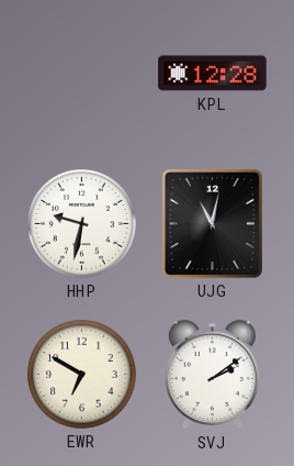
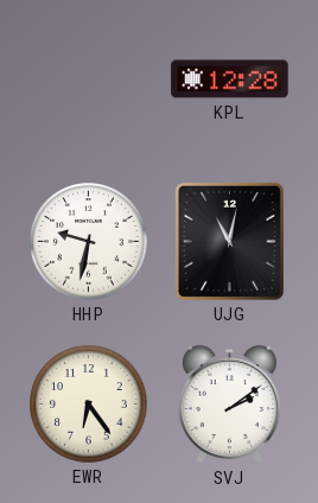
EWR: 6:50 -> 6:24
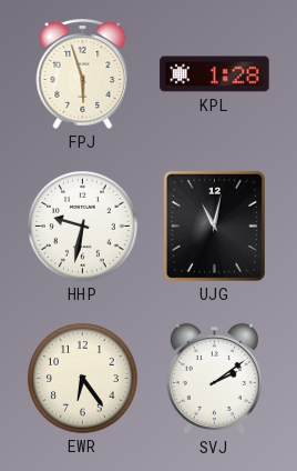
FPJ: none -> 5:57
KPL: 12:28 -> 1:28
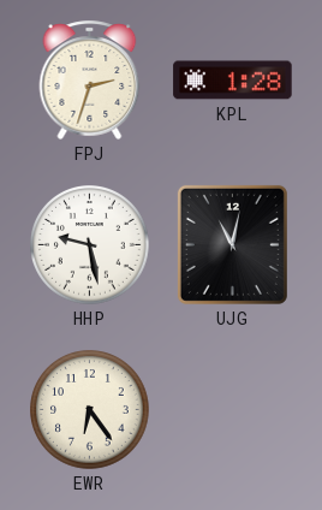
FPJ: 5:57 -> 2:33
HHP: 9:32 -> 9:28
SVJ: 2:09 -> none
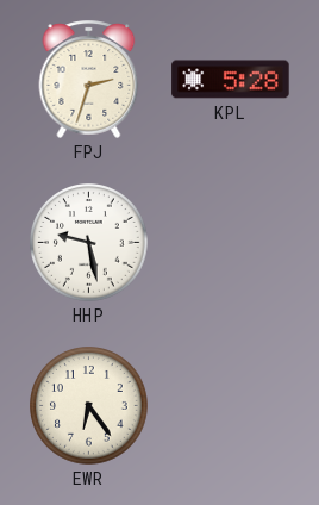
KPL: 1:28 -> 5:28
UJG: 11:02 -> none
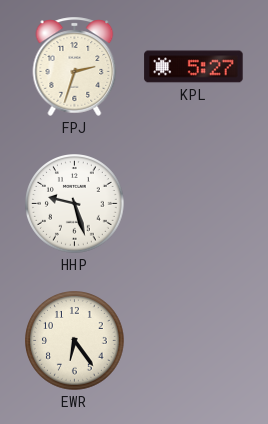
KPL: 5:28 -> 5:27
HHP: 9:28 -> 9:27
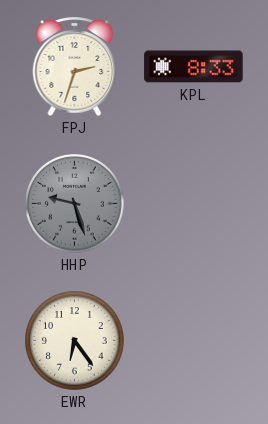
KPL: 5:27 -> 8:33
HHP dial: white -> grey
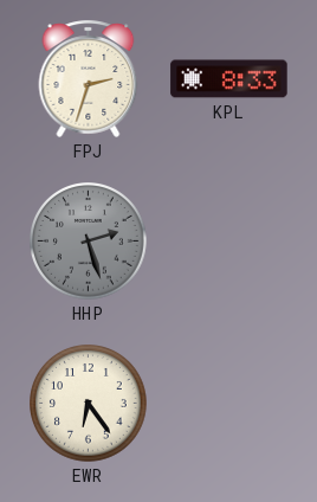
HHP: 9:27 -> 2:27
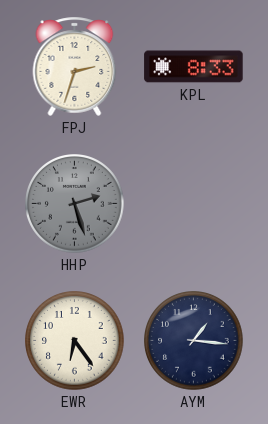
AYM: none -> 1:16
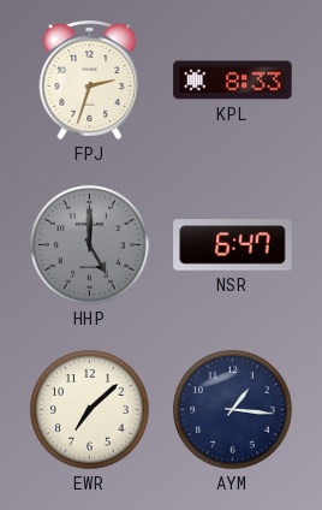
HHP: 2:27 -> 5:00
NSR: none -> 6:47
EWR: 6:24 -> 7:08
